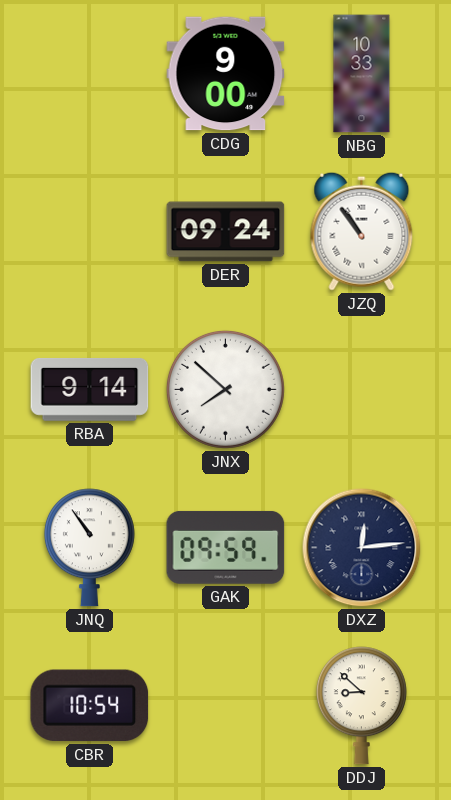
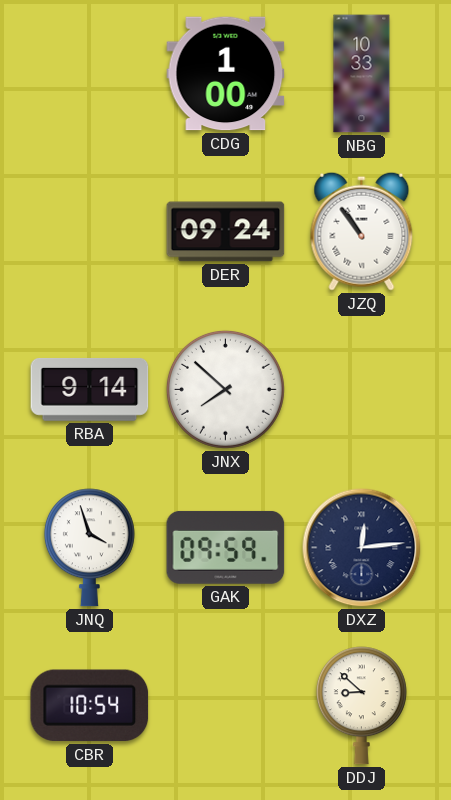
CDG: 9:00 -> 1:00
JNQ: 10:54 -> 3:57
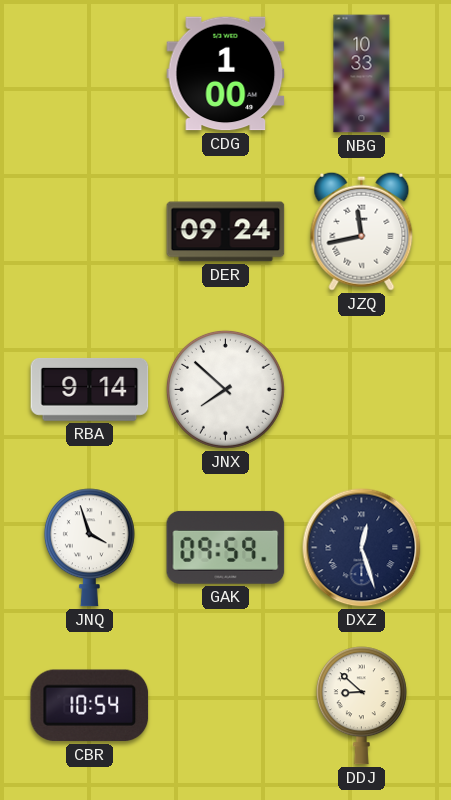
JZQ: 10:54 -> 11:43
DXZ: 12:14 -> 12:27
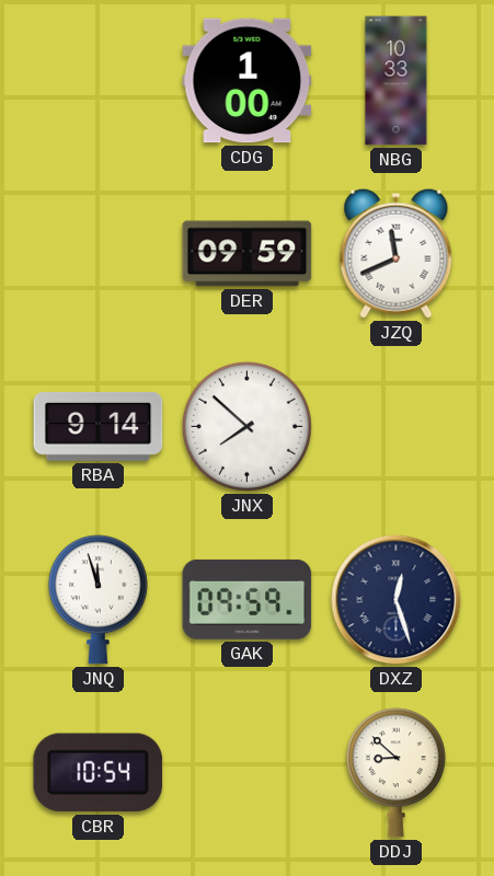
DER: 09:24 -> 09:59
JZQ: 11:43 -> 11:41
JNQ: 3:57 -> 11:57
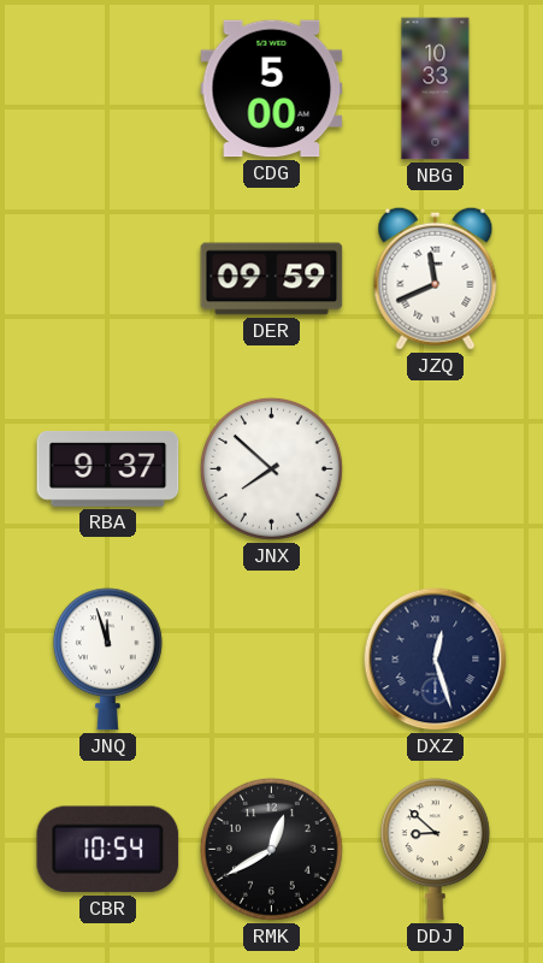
CDG: 1:00 -> 5:00
RBA: 9:14 -> 9:37
GAK: 09:59 -> none
RMK: none -> 12:40
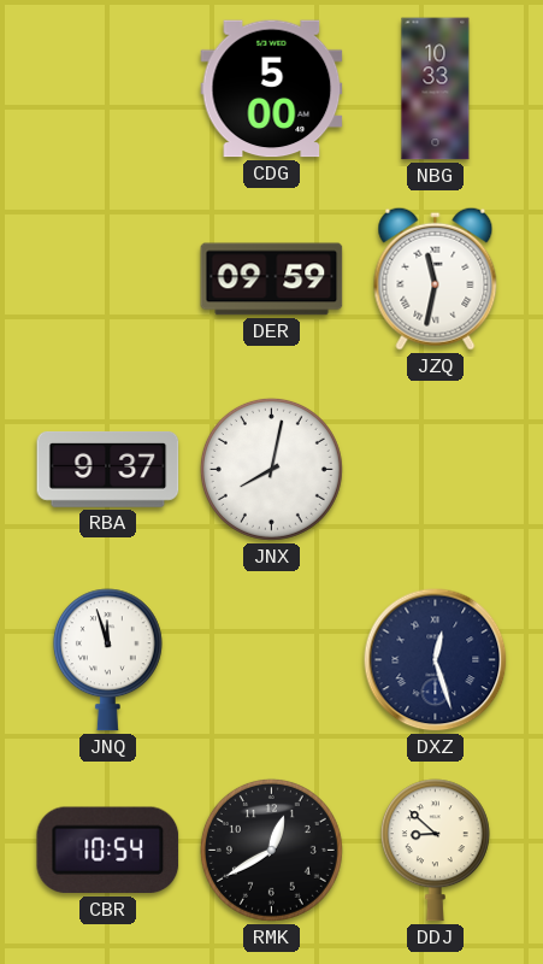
JZQ: 11:41 -> 11:32
JNX: 7:52 -> 8:02
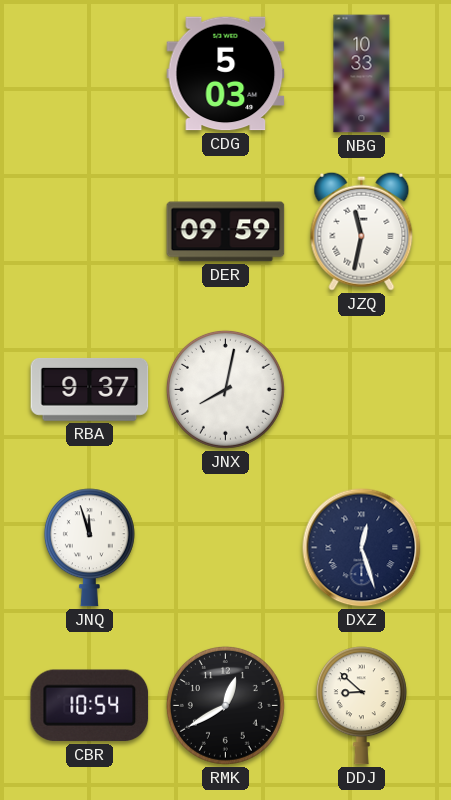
CDG: 5:00 -> 5:03
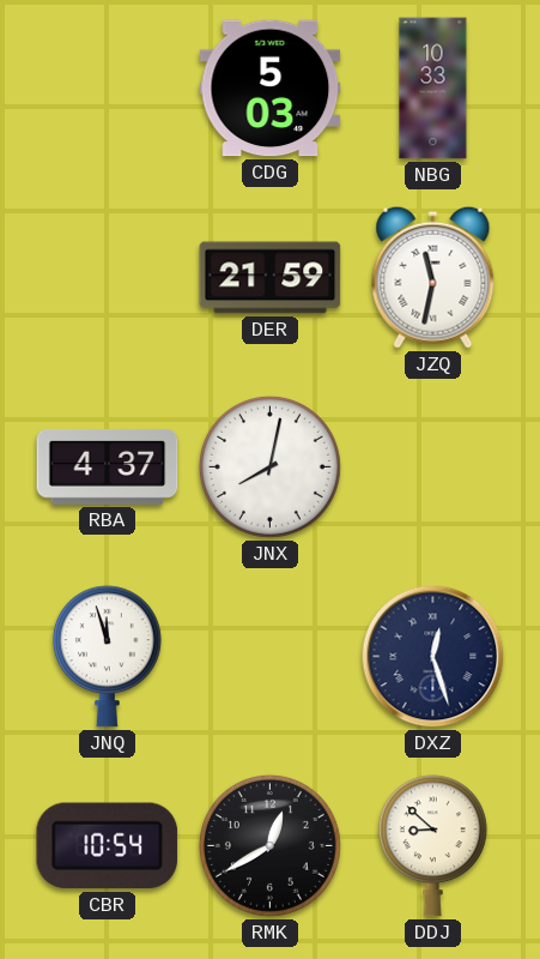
DER: 09:59 -> 21:59
RBA: 9:37 -> 4:37
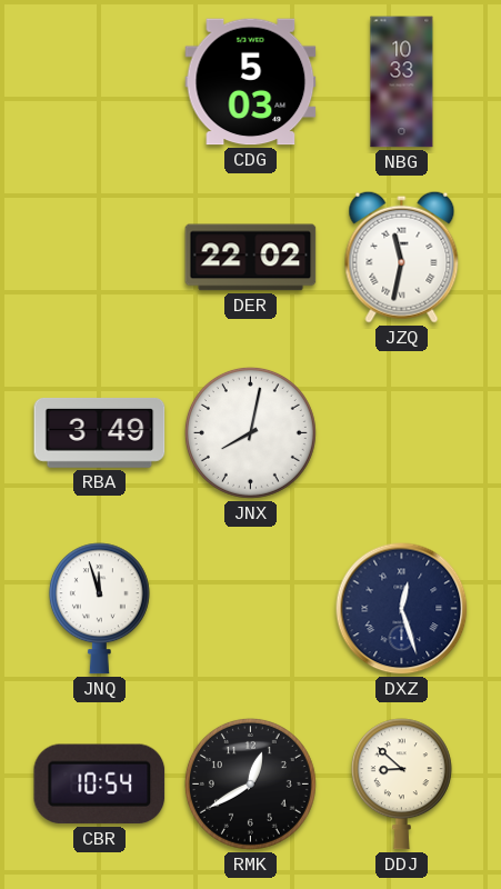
DER: 21:59 -> 22:02
RBA: 4:37 -> 3:49
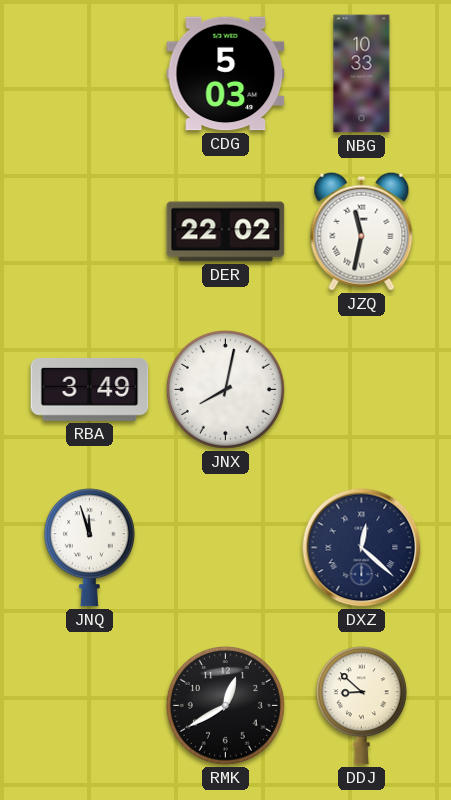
DXZ: 12:27 -> 12:22
CBR: 10:54 -> none
